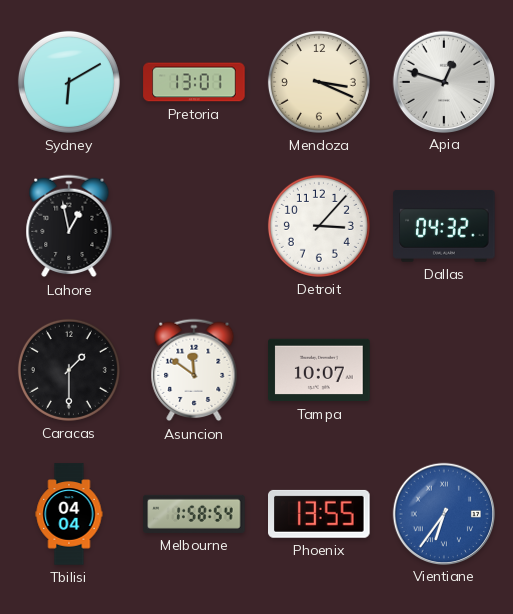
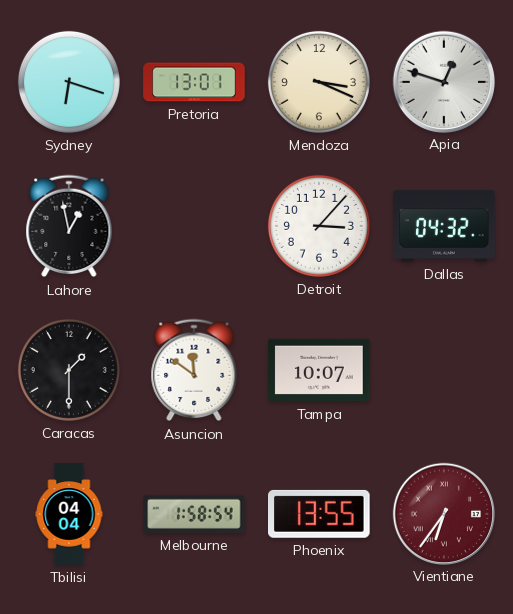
Sydney: 6:10 -> 6:18
Vientiane dial: blue -> burgundy
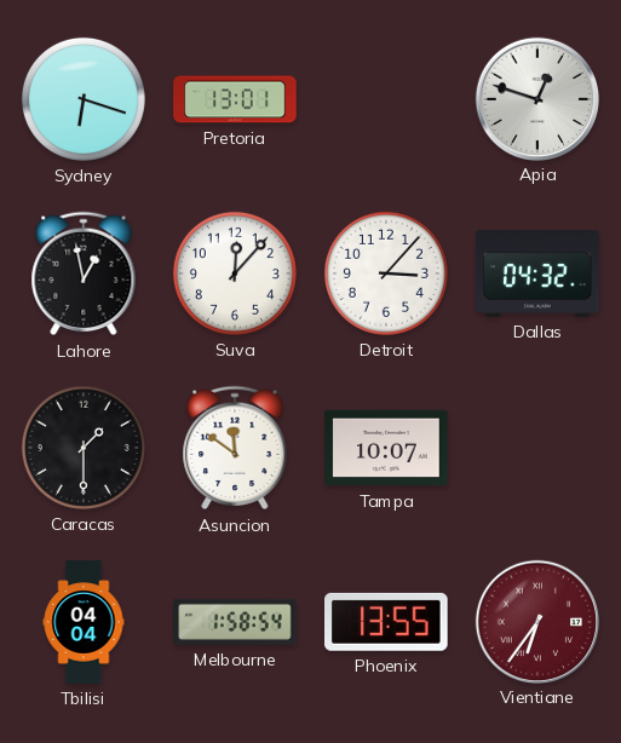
Mendoza: 3:19 -> none
Suva: none -> 12:07
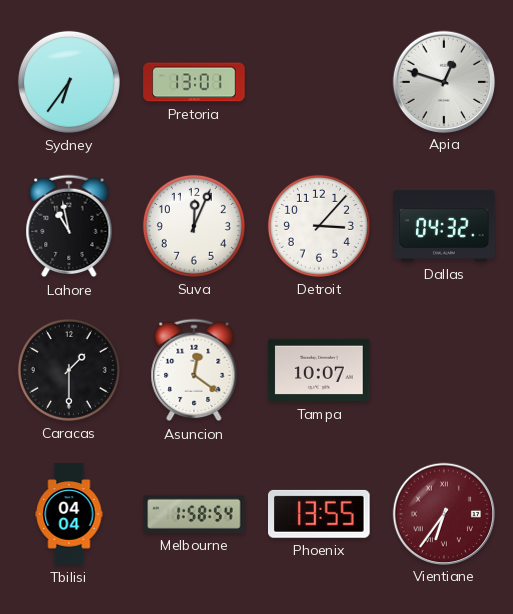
Sydney: 6:18 -> 6:36
Lahore: 12:58 -> 10:58
Suva: 12:07 -> 12:04
Asuncion: 11:51 -> 12:21
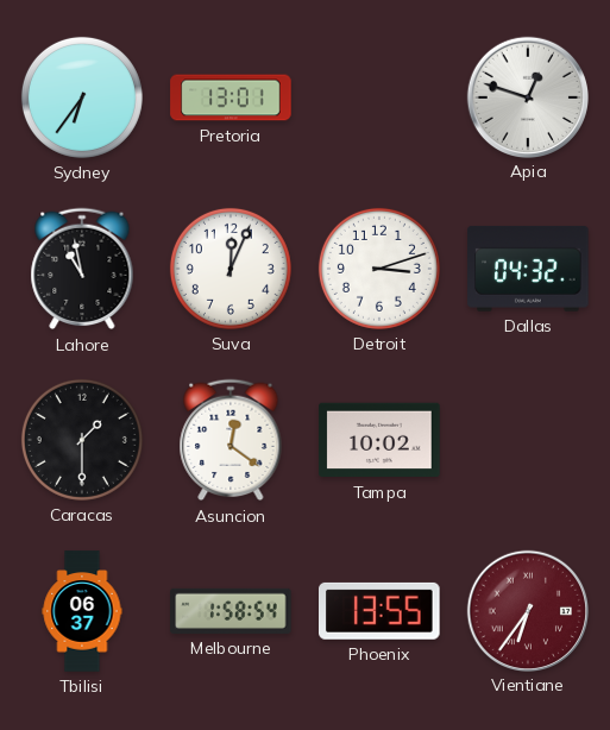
Detroit: 3:07 -> 3:12
Tampa: 10:07 -> 10:02
Tbilisi: 04:04 -> 06:37
